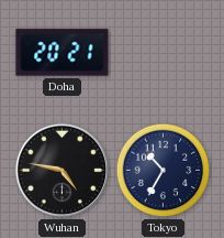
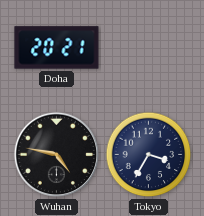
Tokyo: 10:35 -> 3:35
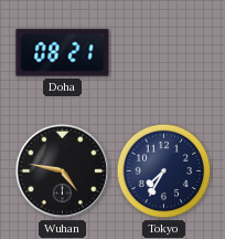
Doha: 20:21 -> 08:21
Tokyo: 3:35 -> 7:35
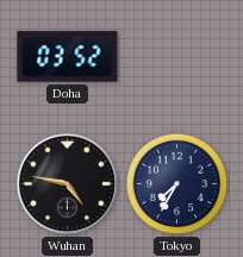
Doha: 08:21 -> 03:52
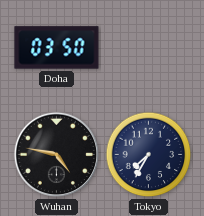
Doha: 03:52 -> 03:50
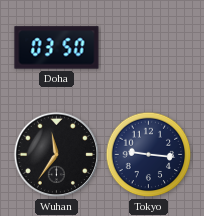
Wuhan: 4:47 -> 11:36
Tokyo: 7:35 -> 9:16
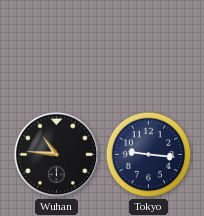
Doha: 03:50 -> none
Wuhan: 11:36 -> 10:46
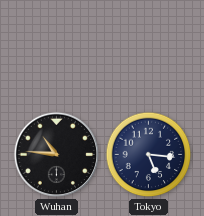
Tokyo: 9:16 -> 5:16
